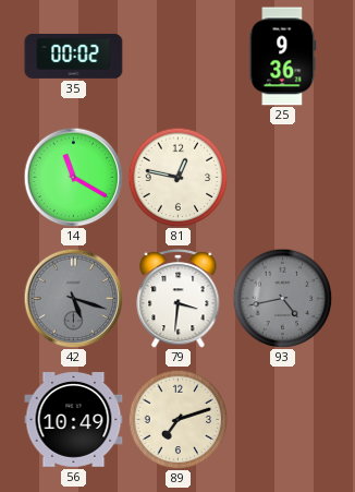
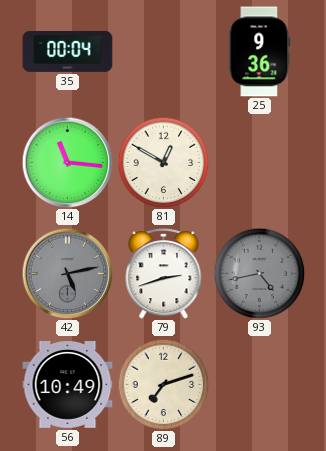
35: 00:02 -> 00:04
14: 11:20 -> 11:16
81: 12:47 -> 12:50
42: 5:18 -> 5:13
79: 3:31 -> 2:42
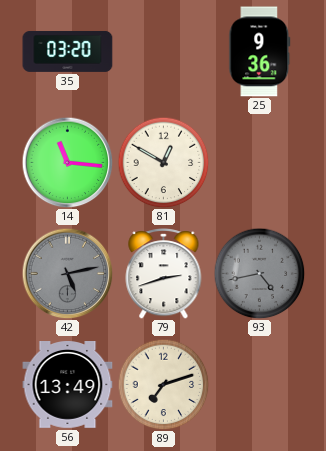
35: 00:04 -> 03:20
56: 10:49 -> 13:49
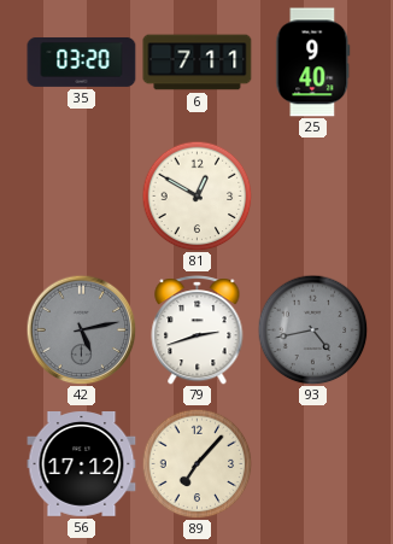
6: none -> 7:11
25: 9:36 -> 9:40
14: 11:16 -> none
56: 13:49 -> 17:12
89: 7:12 -> 7:07
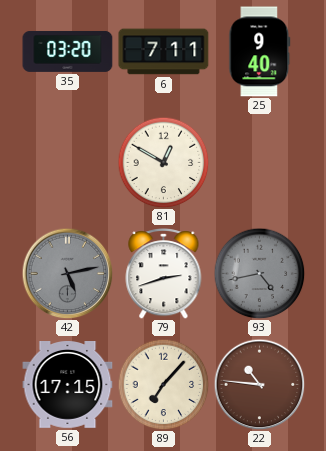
56: 17:12 -> 17:15
22: none -> 10:46
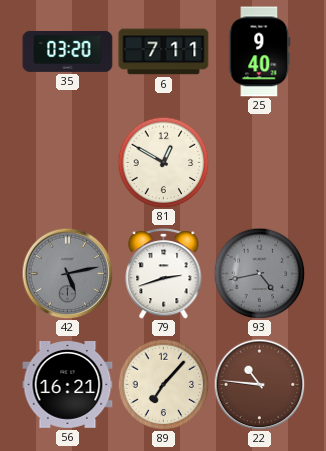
56: 17:15 -> 16:21
